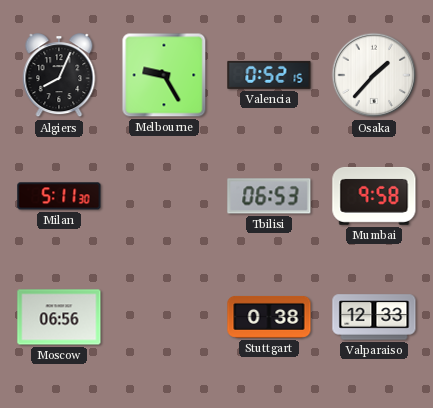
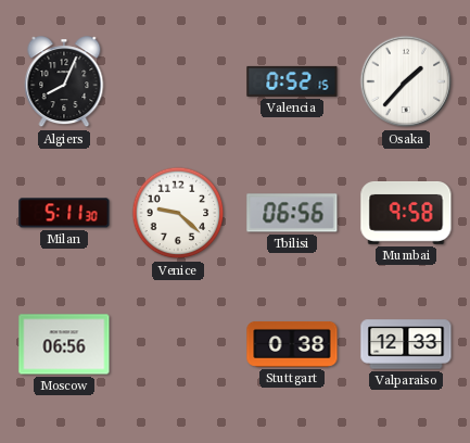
Melbourne: 9:25 -> none
Venice: none -> 9:22
Tbilisi: 06:53 -> 06:56
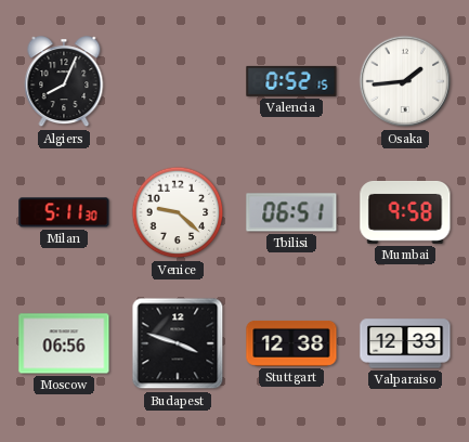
Osaka: 1:37 -> 1:44
Tbilisi: 06:56 -> 06:51
Budapest: none -> 3:48
Stuttgart: 0:38 -> 12:38
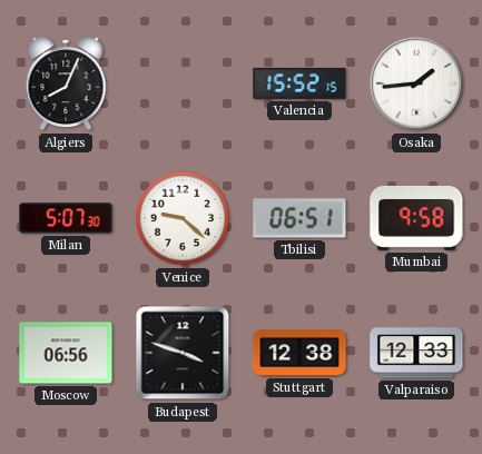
Valencia: 0:52 -> 15:52
Milan: 5:11 -> 5:07
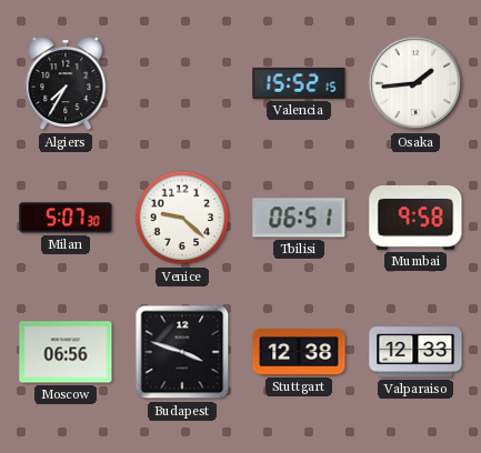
Algiers: 8:04 -> 7:35
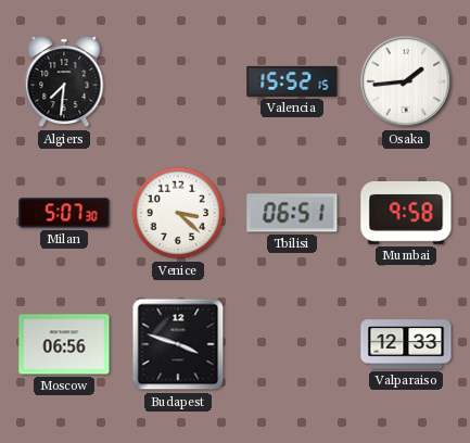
Algiers: 7:35 -> 7:31
Venice: 9:22 -> 3:22
Stuttgart: 12:38 -> none
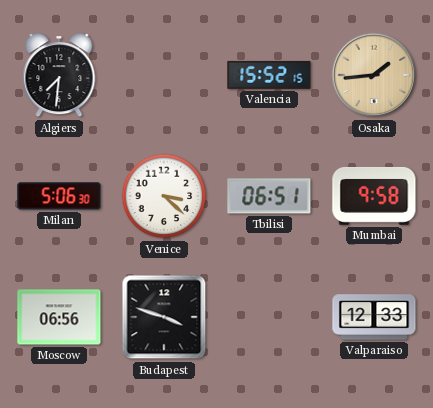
Osaka dial: white -> champagne
Milan: 5:07 -> 5:06
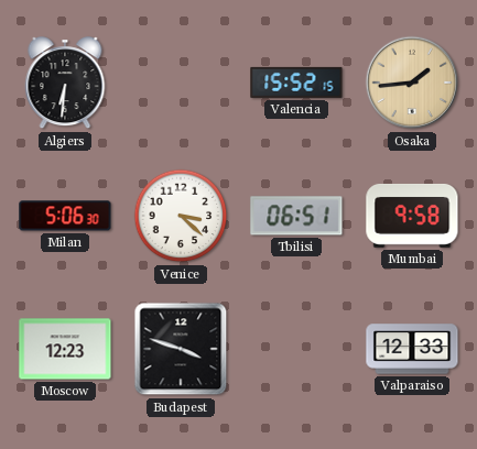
Algiers: 7:31 -> 6:31
Moscow: 06:56 -> 12:23
